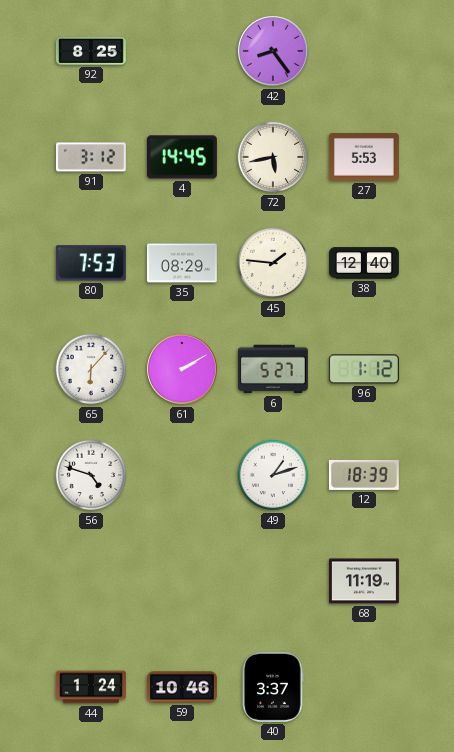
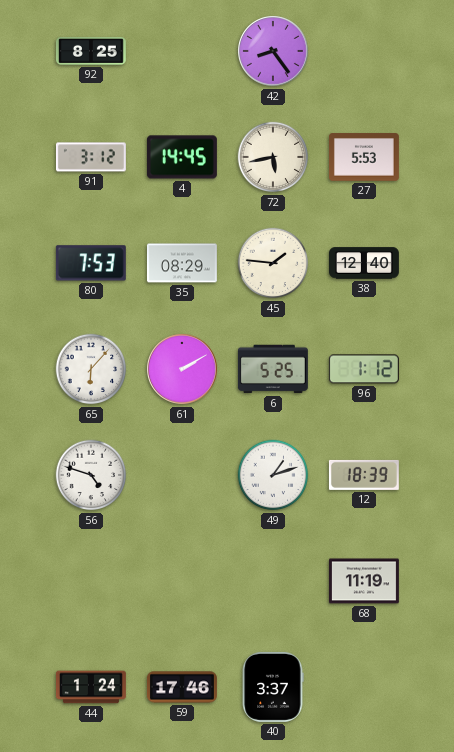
6: 5:27 -> 5:25
59: 10:46 -> 17:46
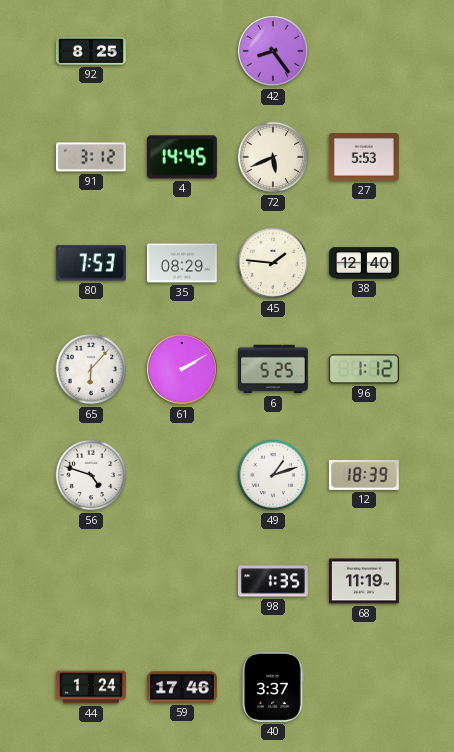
72: 5:43 -> 5:41
98: none -> 1:35
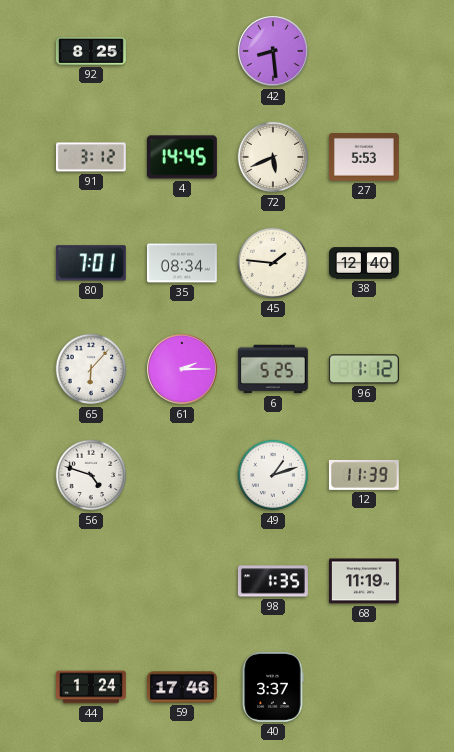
42: 8:24 -> 8:29
80: 7:53 -> 7:01
35: 08:29 -> 08:34
61: 2:10 -> 2:15
12: 18:39 -> 11:39
